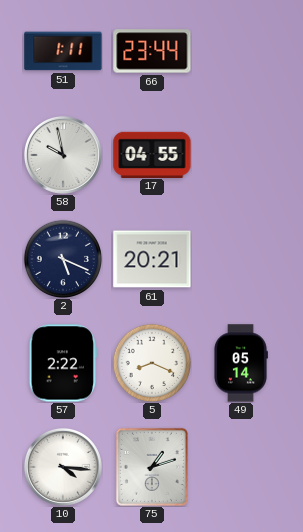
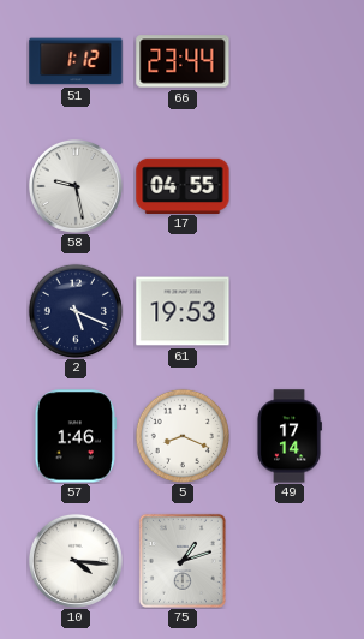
51: 1:11 -> 1:12
58: 9:58 -> 9:28
61: 20:21 -> 19:53
57: 2:22 -> 1:46
49: 05:14 -> 17:14
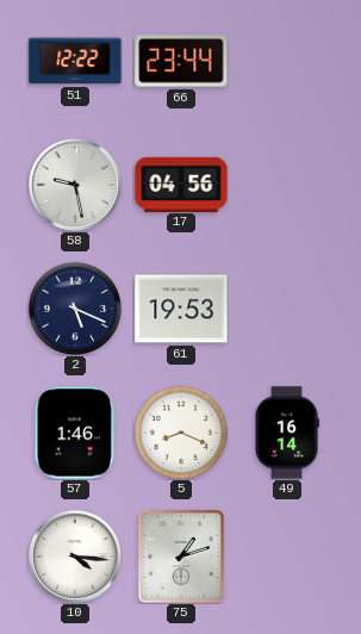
51: 1:12 -> 12:22
17: 04:55 -> 04:56
49: 17:14 -> 16:14
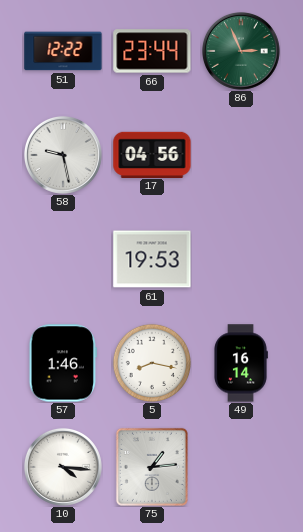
86: none -> 2:56
2: 5:19 -> none
5: 8:19 -> 8:17
75: 1:12 -> 1:14
